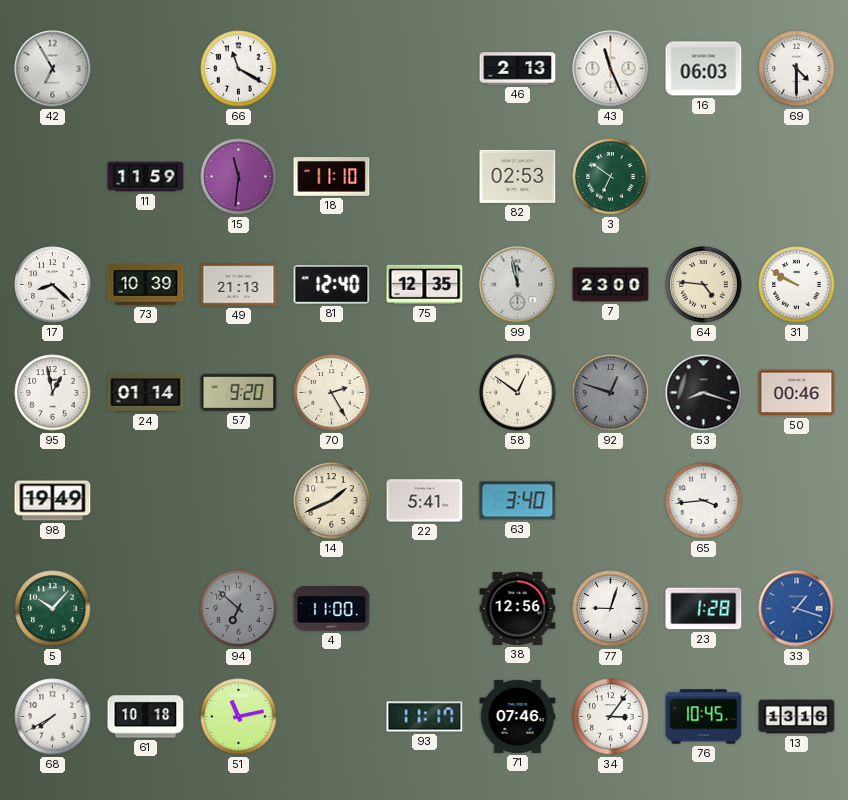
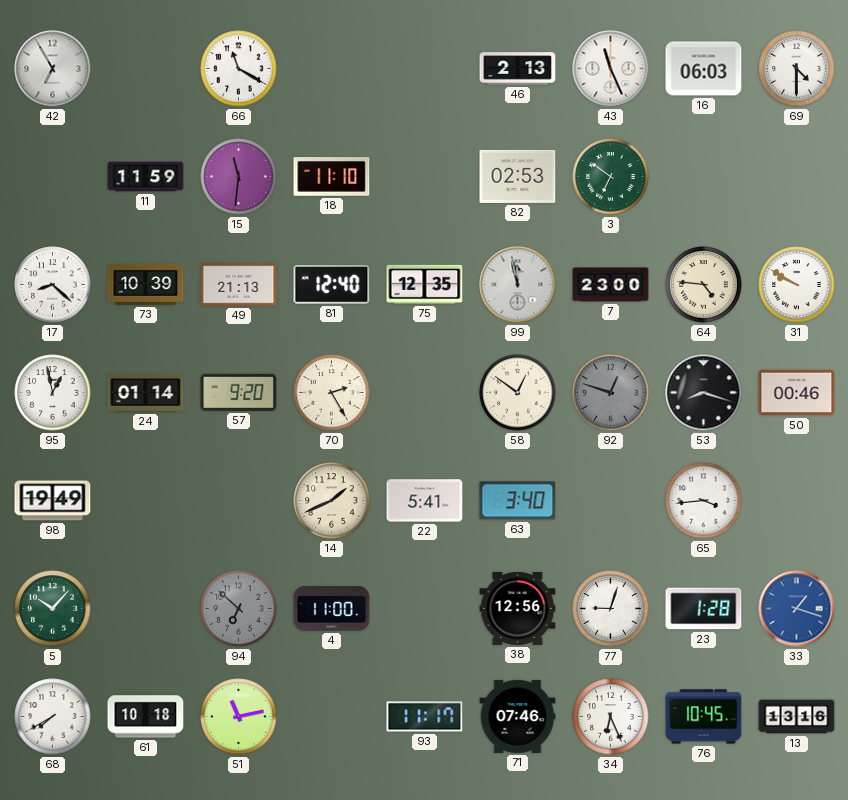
34: 3:06 -> 6:26
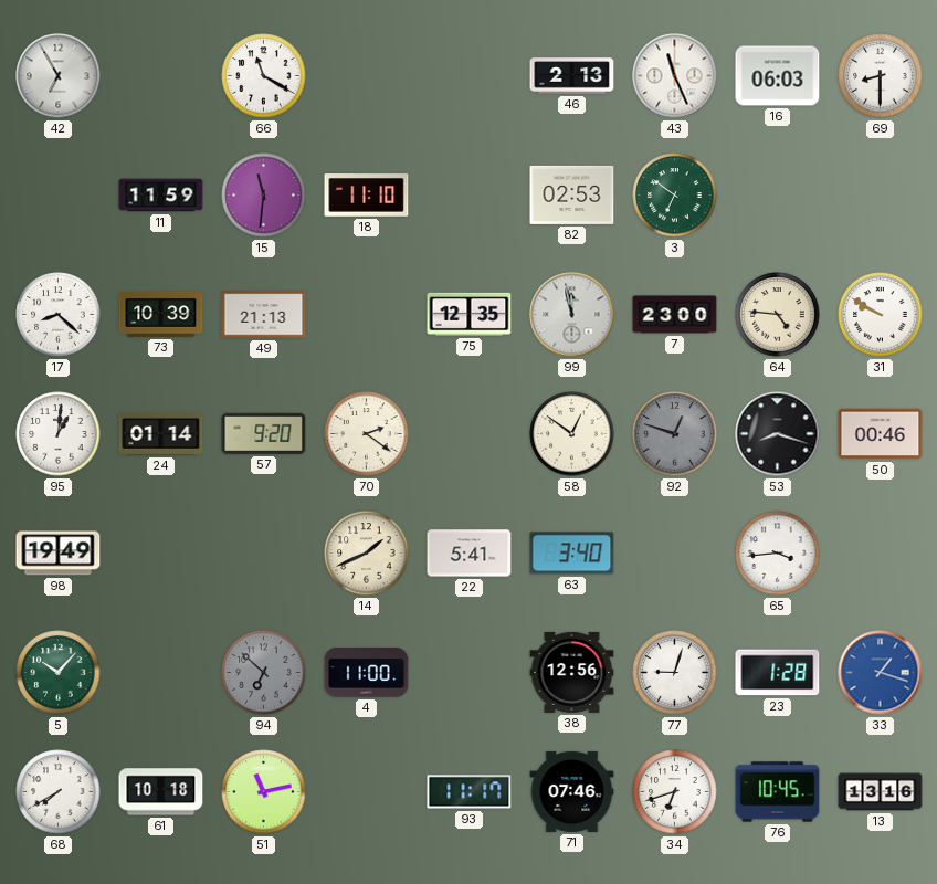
69: 4:30 -> 8:30
81: 12:40 -> none
95: 12:58 -> 1:01
70: 2:25 -> 2:21
34: 6:26 -> 6:42
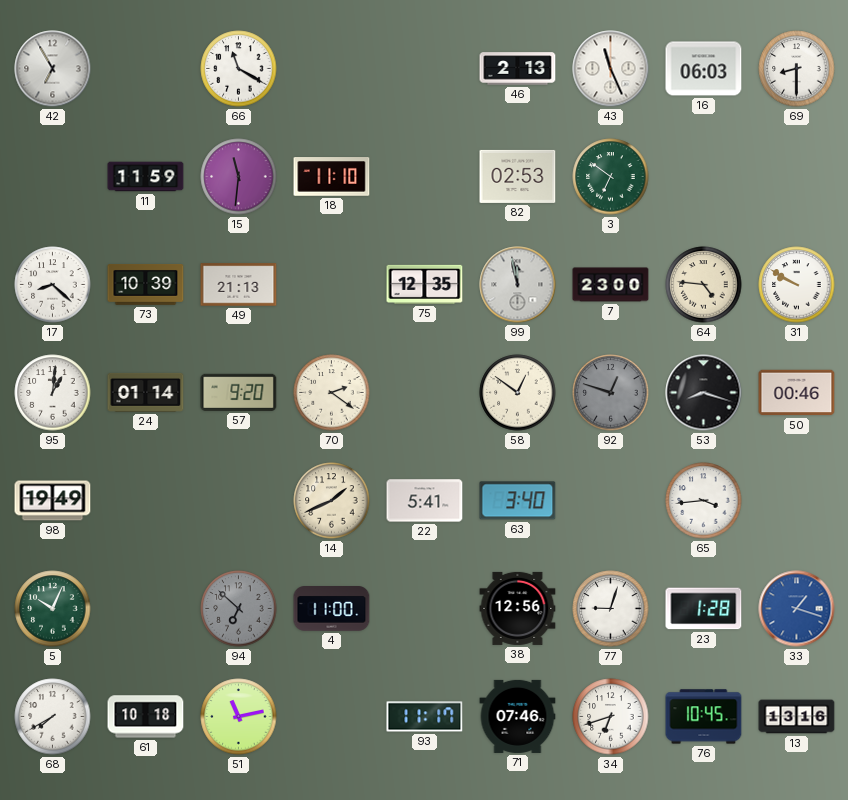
5: 10:07 -> 10:04
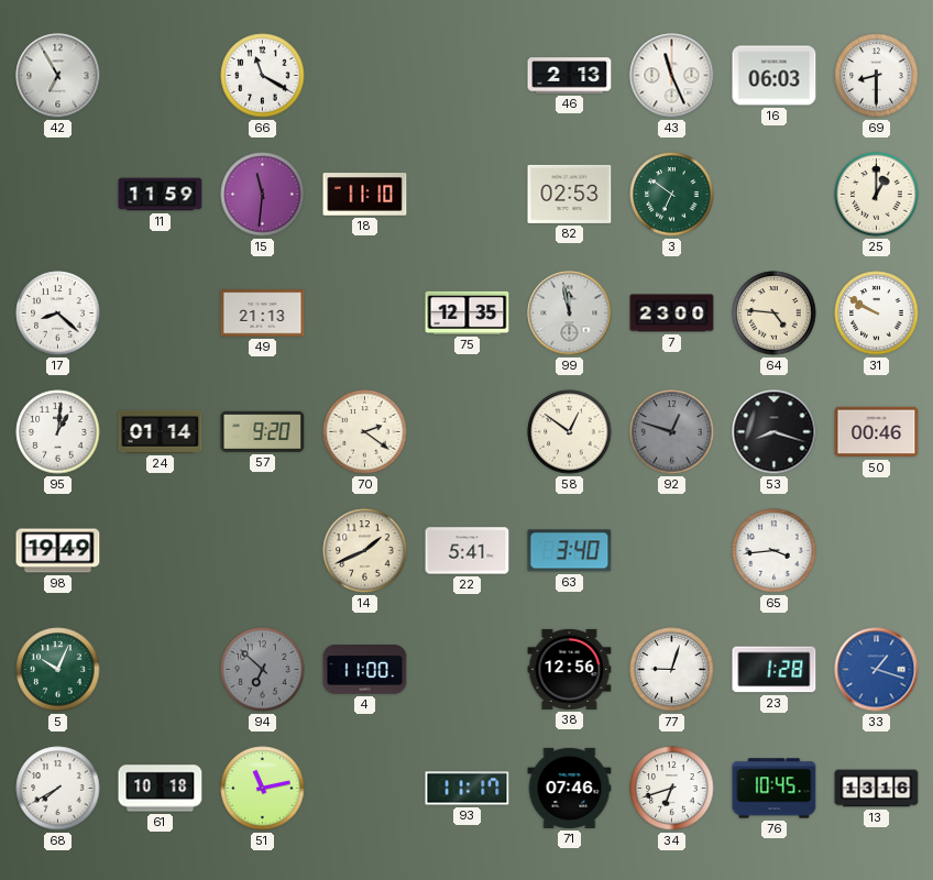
25: none -> 1:00
73: 10:39 -> none
